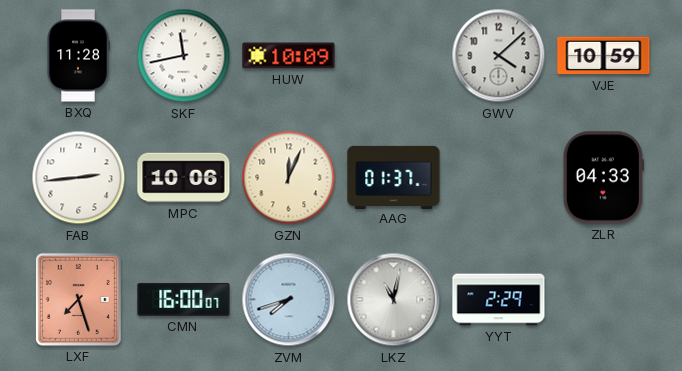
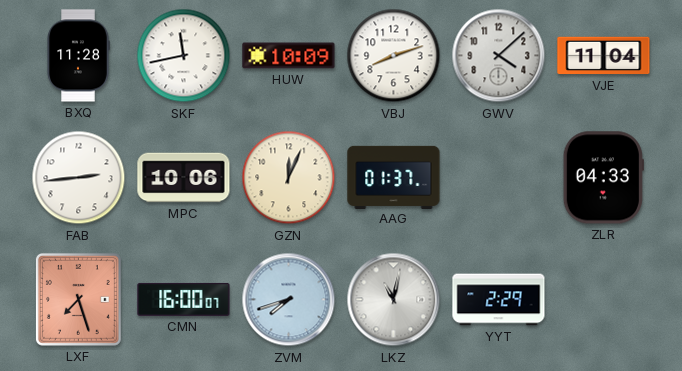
VBJ: none -> 8:12
VJE: 10:59 -> 11:04
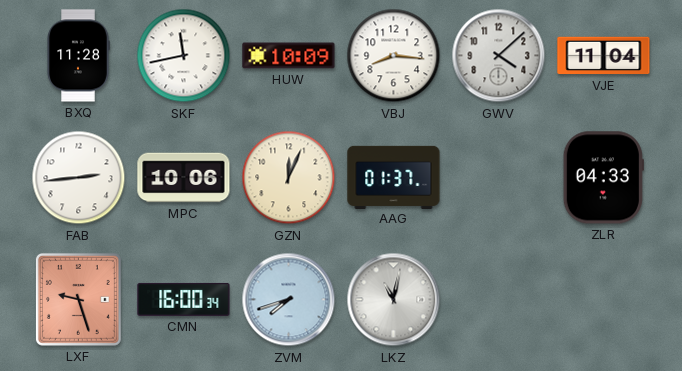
VBJ: 8:12 -> 8:16
LXF: 7:27 -> 9:27
CMN: 16:00:07 -> 16:00:34
YYT: 2:29 -> none
